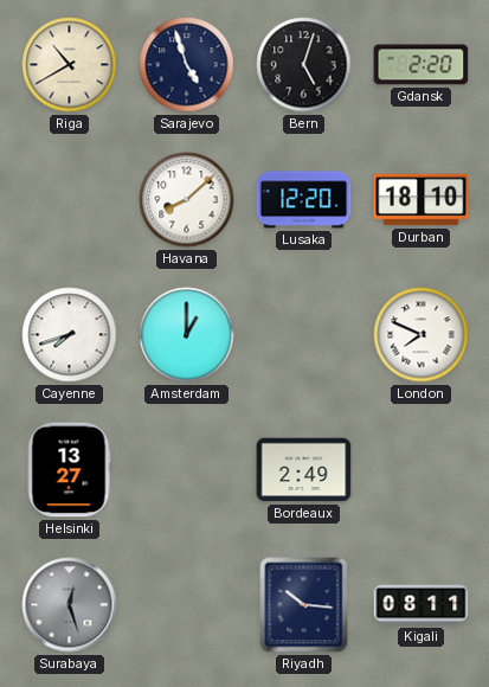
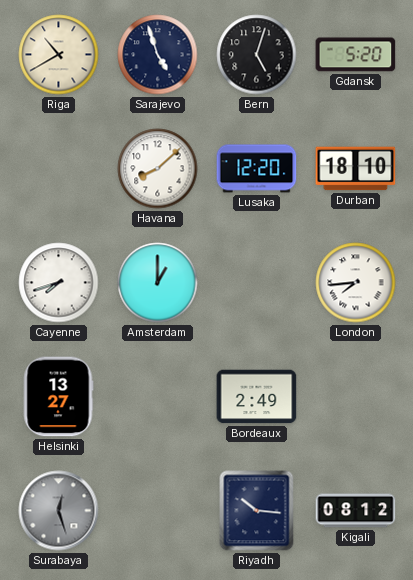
Gdansk: 2:20 -> 5:20
London: 7:49 -> 7:44
Kigali: 08:11 -> 08:12
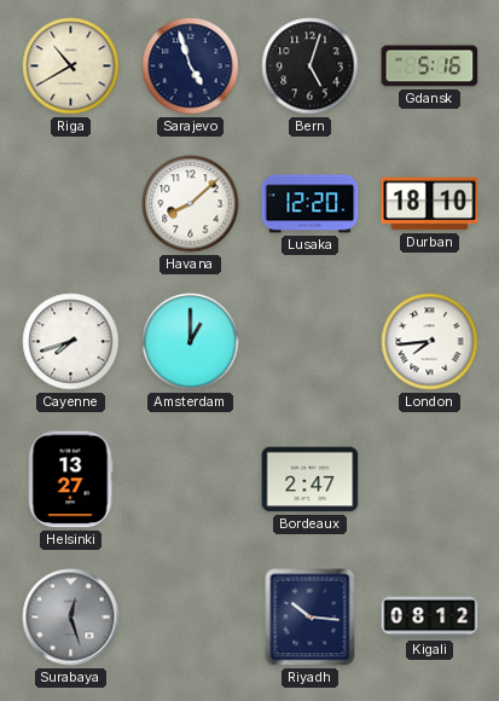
Gdansk: 5:20 -> 5:16
Bordeaux: 2:49 -> 2:47
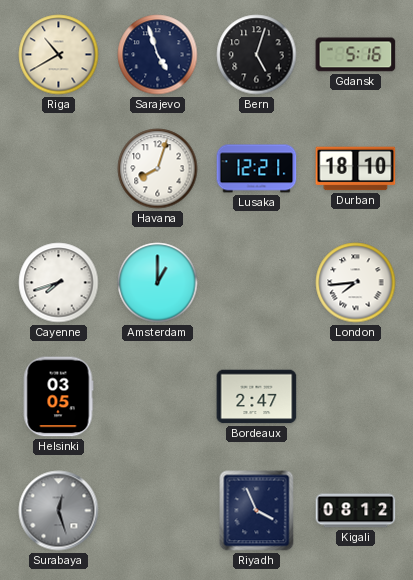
Havana: 8:08 -> 8:03
Lusaka: 12:20 -> 12:21
Helsinki: 13:27 -> 03:05
Riyadh: 10:16 -> 3:56
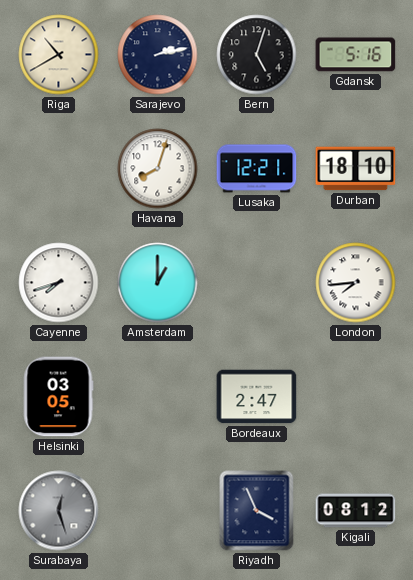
Sarajevo: 4:57 -> 2:13
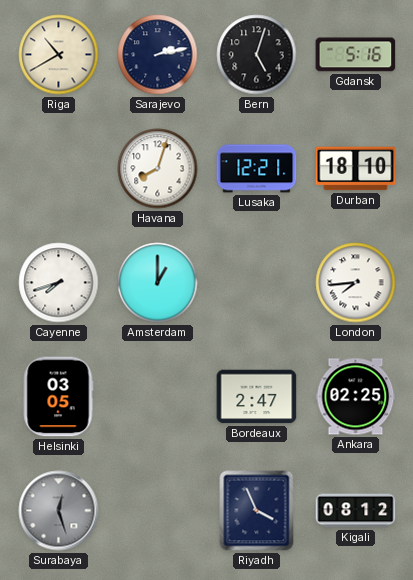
Ankara: none -> 02:25
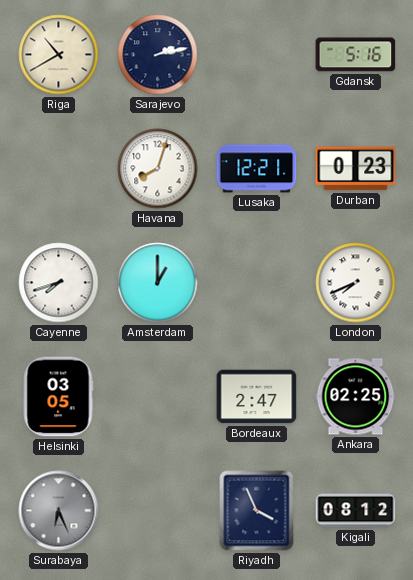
Bern: 5:03 -> none
Durban: 18:10 -> 0:23
London: 7:44 -> 7:41
Surabaya: 12:27 -> 6:26
